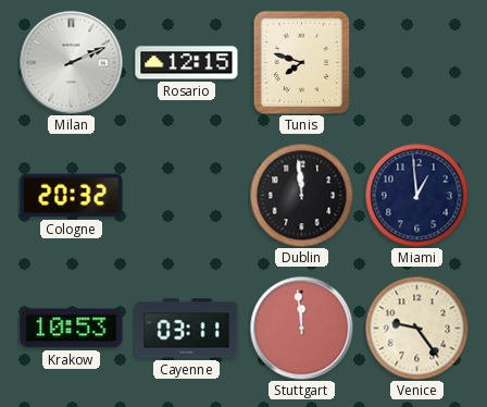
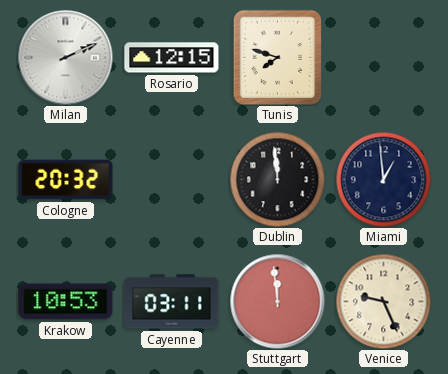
Venice: 9:24 -> 9:26
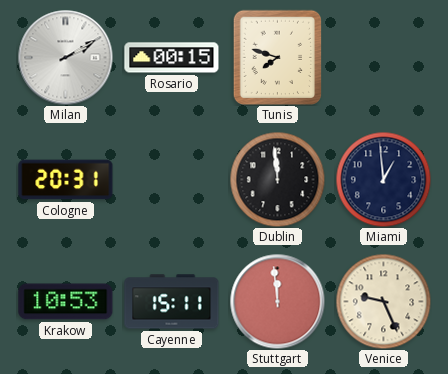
Milan: 2:11 -> 2:10
Rosario: 12:15 -> 00:15
Cologne: 20:32 -> 20:31
Cayenne: 03:11 -> 15:11
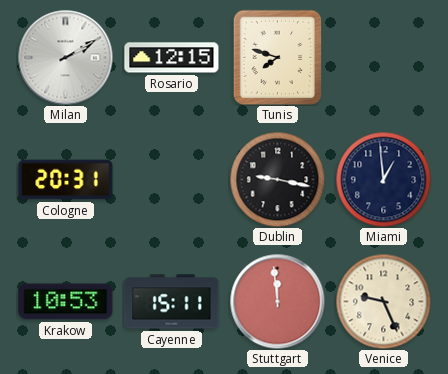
Rosario: 00:15 -> 12:15
Dublin: 11:59 -> 9:17
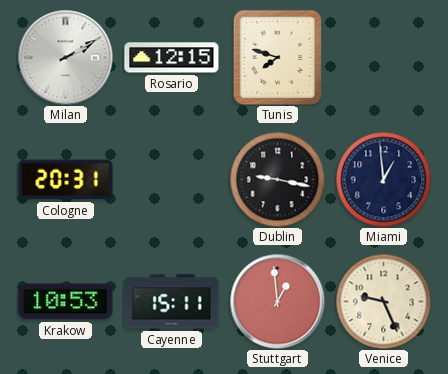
Stuttgart: 11:59 -> 12:59
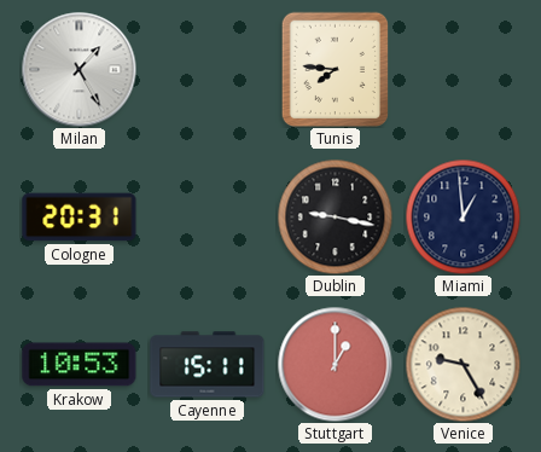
Milan: 2:10 -> 1:25
Rosario: 12:15 -> none
Tunis: 7:48 -> 7:46
Stuttgart: 12:59 -> 1:00
Venice: 9:26 -> 9:25
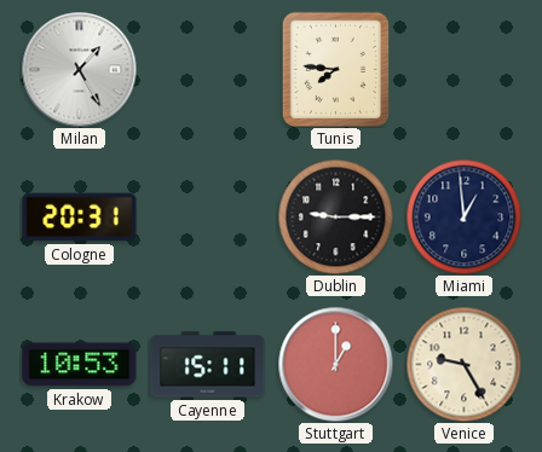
Dublin: 9:17 -> 9:15
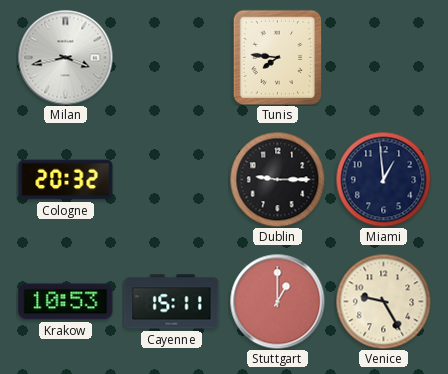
Milan: 1:25 -> 3:43
Cologne: 20:31 -> 20:32
